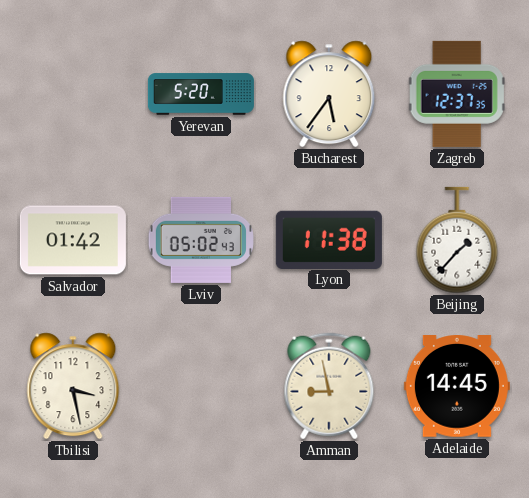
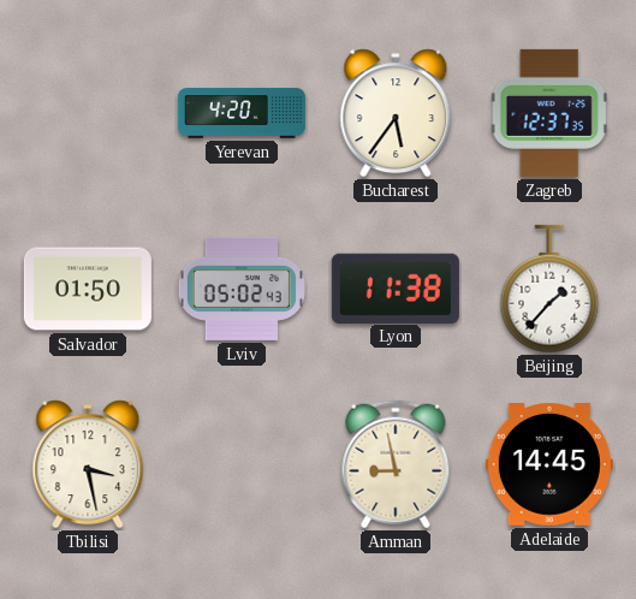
Yerevan: 5:20 -> 4:20
Salvador: 01:42 -> 01:50
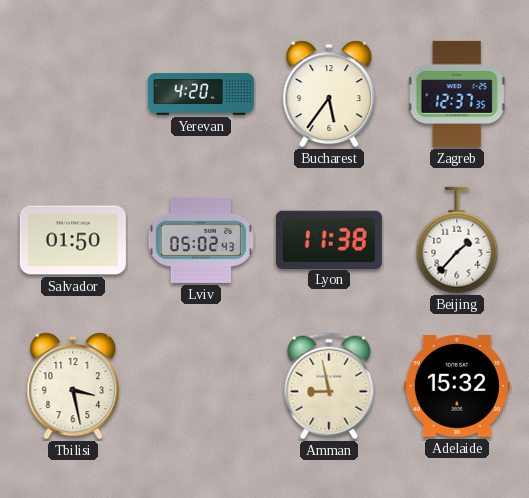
Adelaide: 14:45 -> 15:32
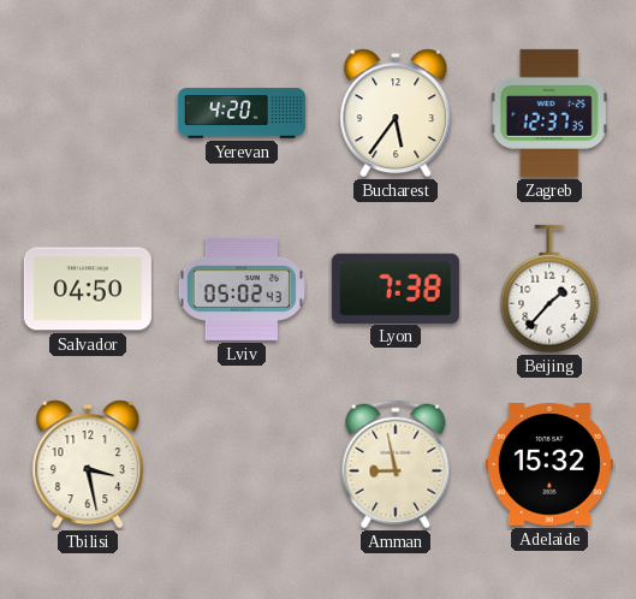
Salvador: 01:50 -> 04:50
Lyon: 11:38 -> 7:38
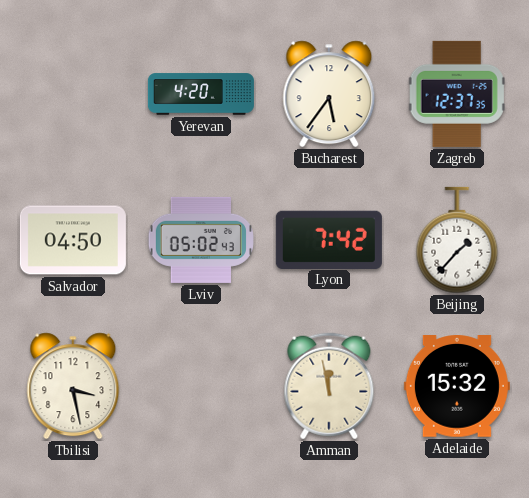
Lyon: 7:38 -> 7:42
Amman: 8:58 -> 11:58
